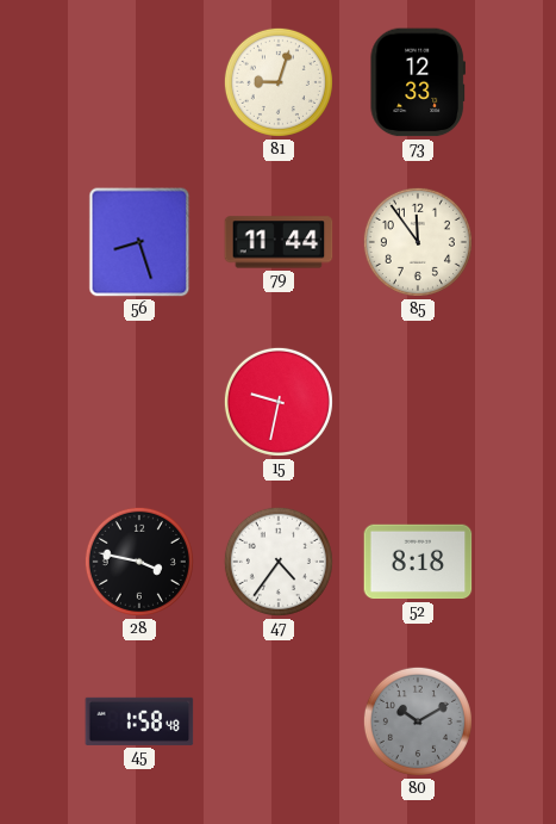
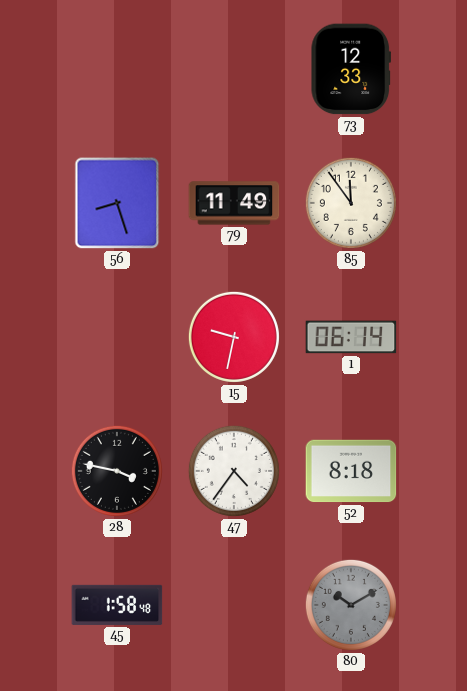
81: 9:03 -> none
79: 11:44 -> 11:49
1: none -> 06:14
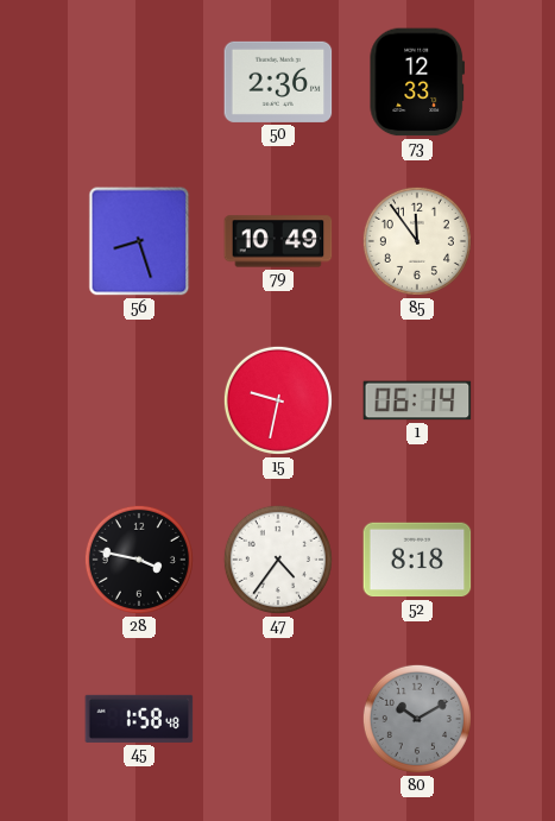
50: none -> 2:36
79: 11:49 -> 10:49
